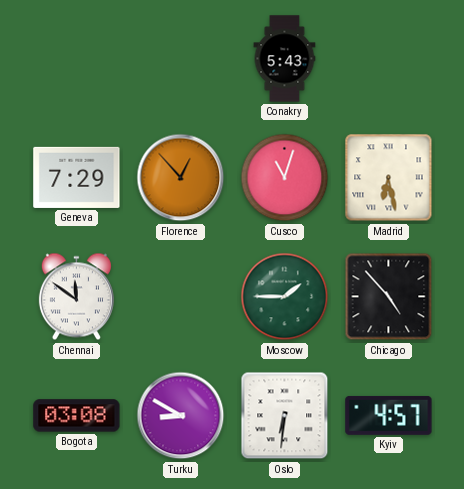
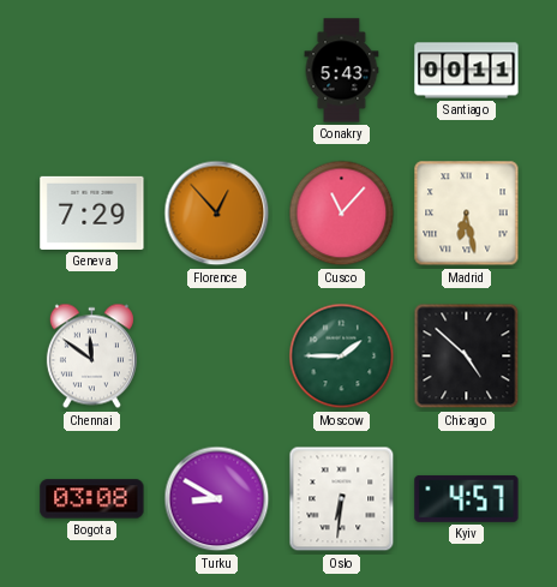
Santiago: none -> 00:11
Cusco: 11:03 -> 11:07
Chicago: 4:53 -> 4:52
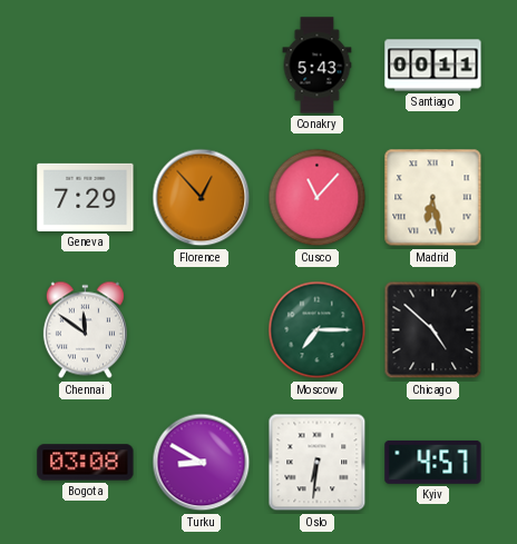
Moscow: 1:45 -> 7:15
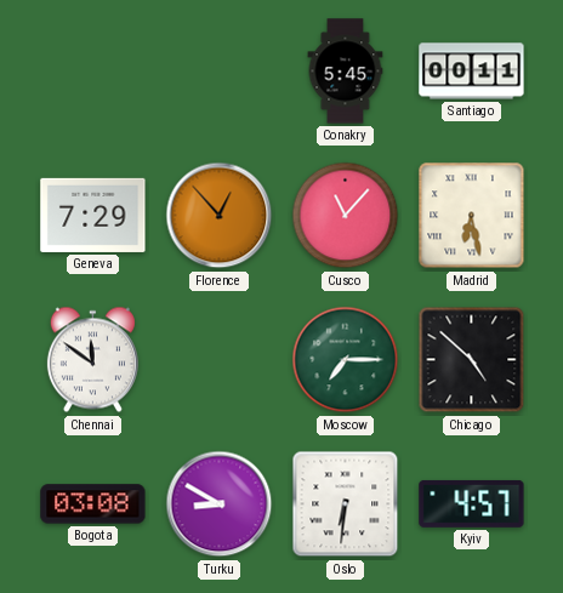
Conakry: 5:43 -> 5:45
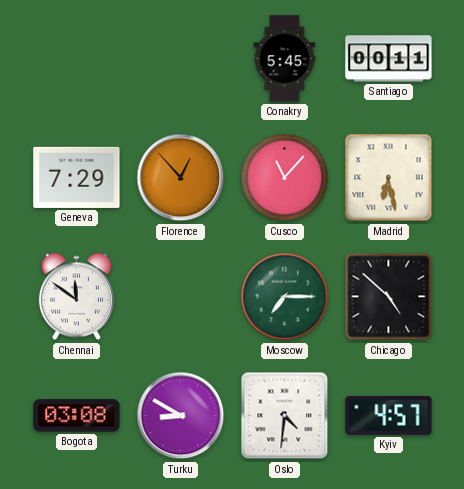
Oslo: 6:31 -> 4:31
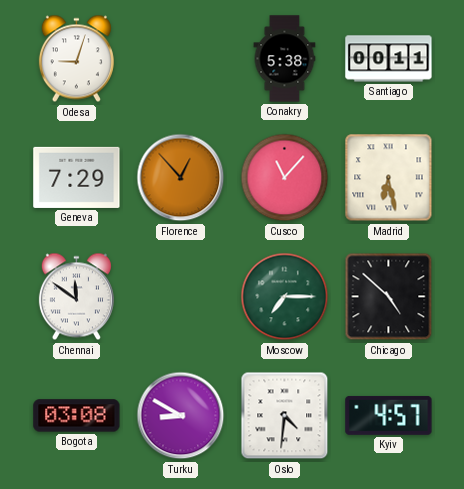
Odesa: none -> 9:03
Conakry: 5:45 -> 5:38
